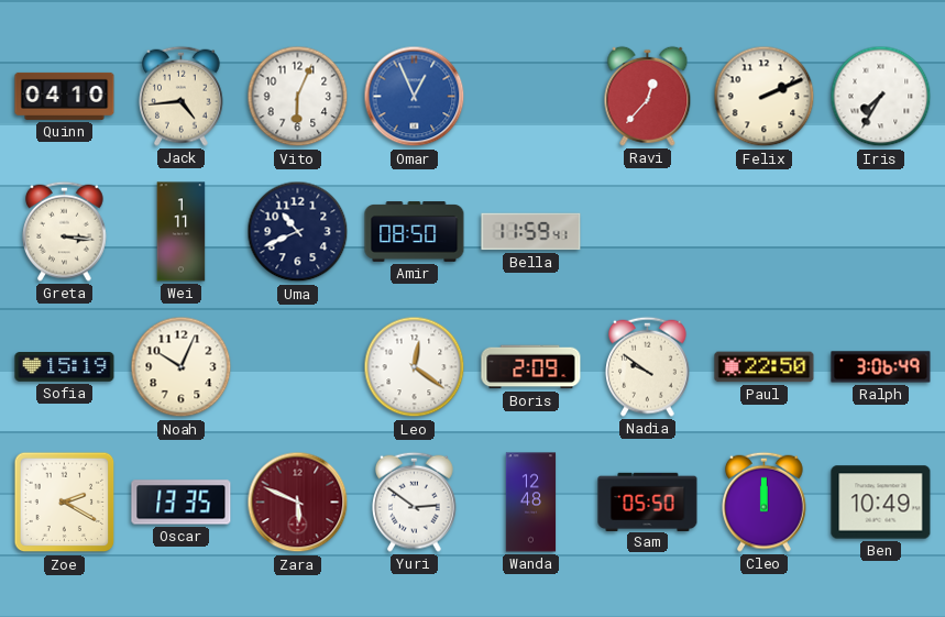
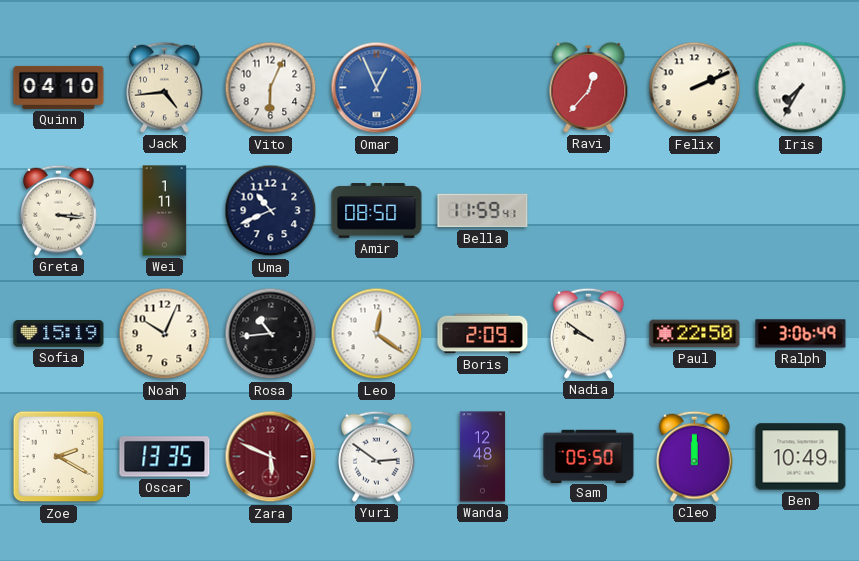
Rosa: none -> 10:44
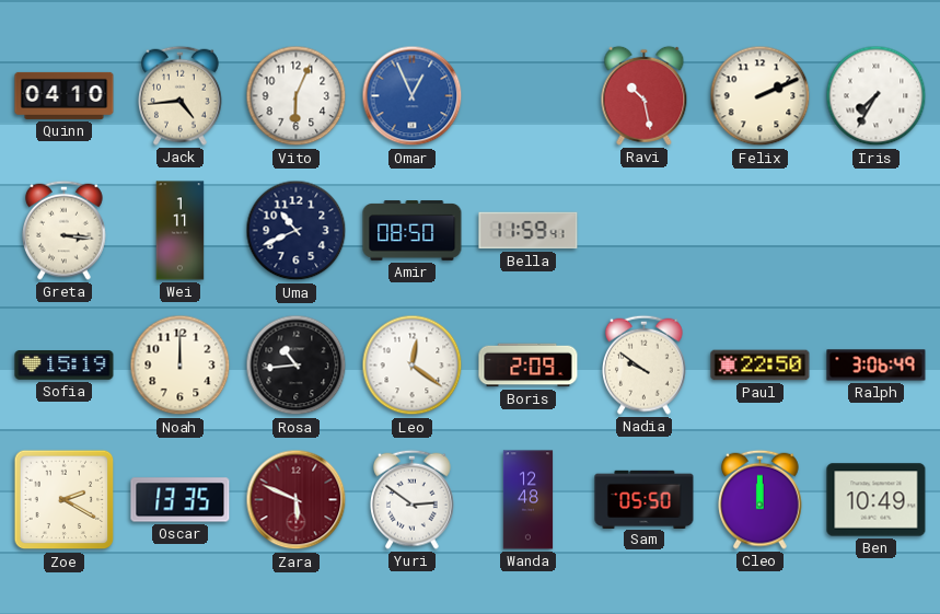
Ravi: 12:37 -> 10:28
Noah: 10:04 -> 12:00
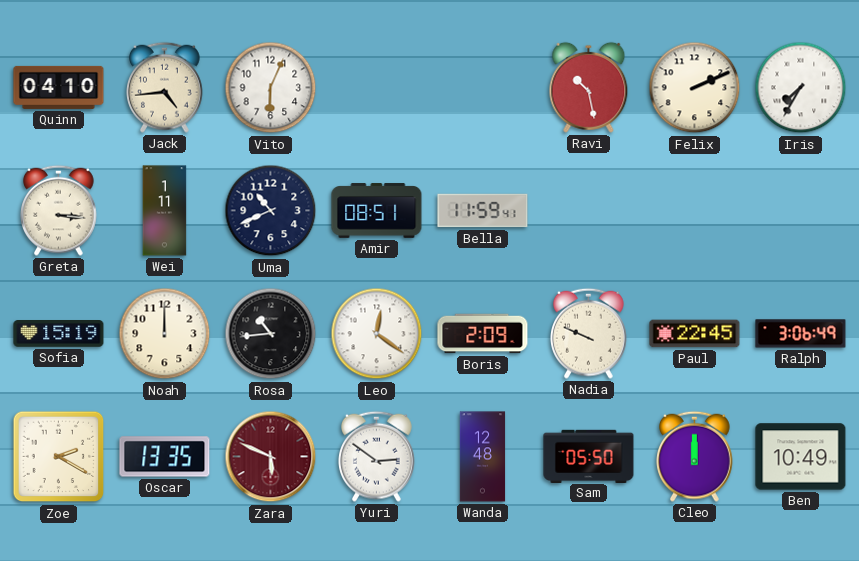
Omar: 12:56 -> none
Amir: 08:50 -> 08:51
Nadia: 9:51 -> 9:49
Paul: 22:50 -> 22:45
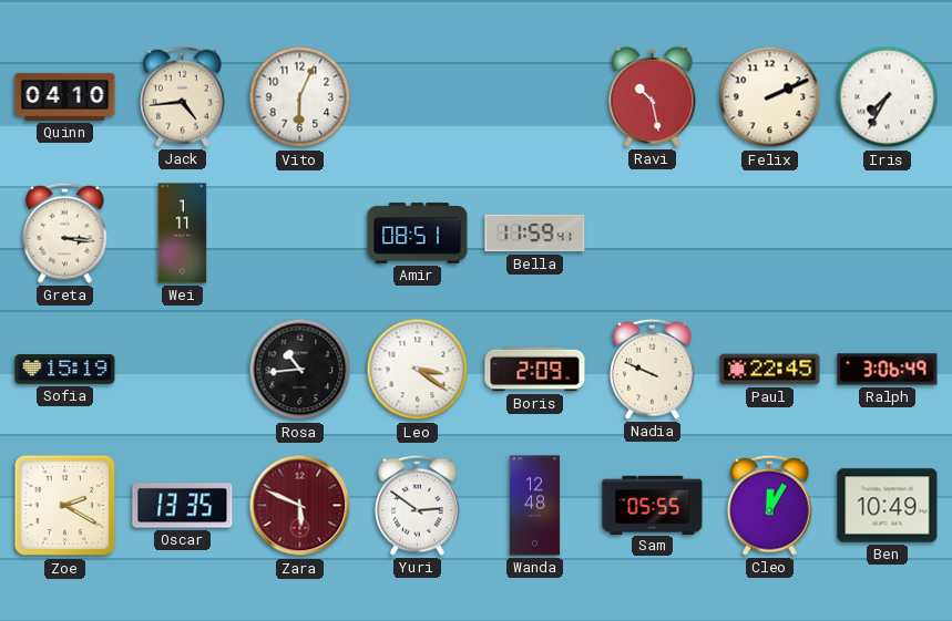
Uma: 10:41 -> none
Noah: 12:00 -> none
Leo: 12:21 -> 3:21
Sam: 05:50 -> 05:55
Cleo: 12:00 -> 12:05
